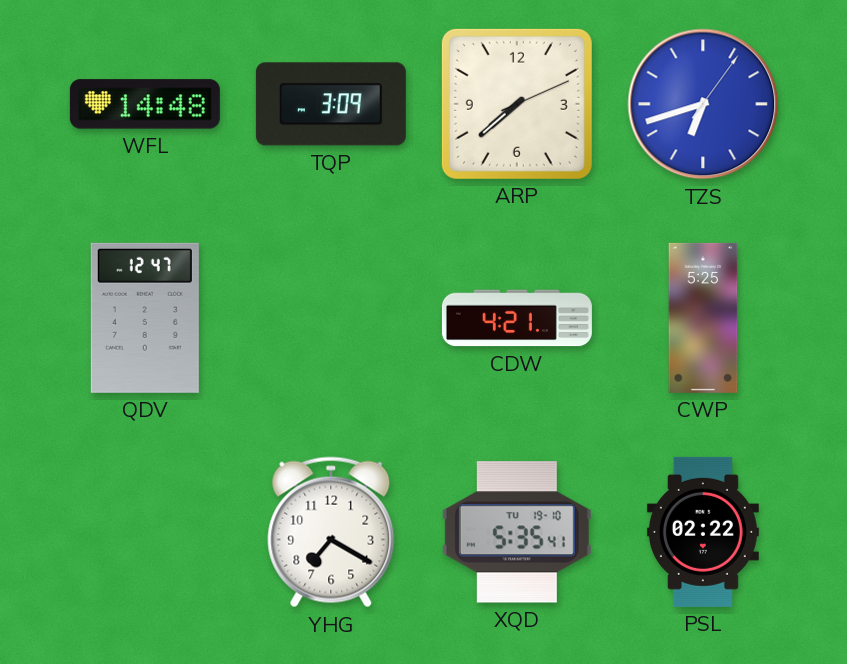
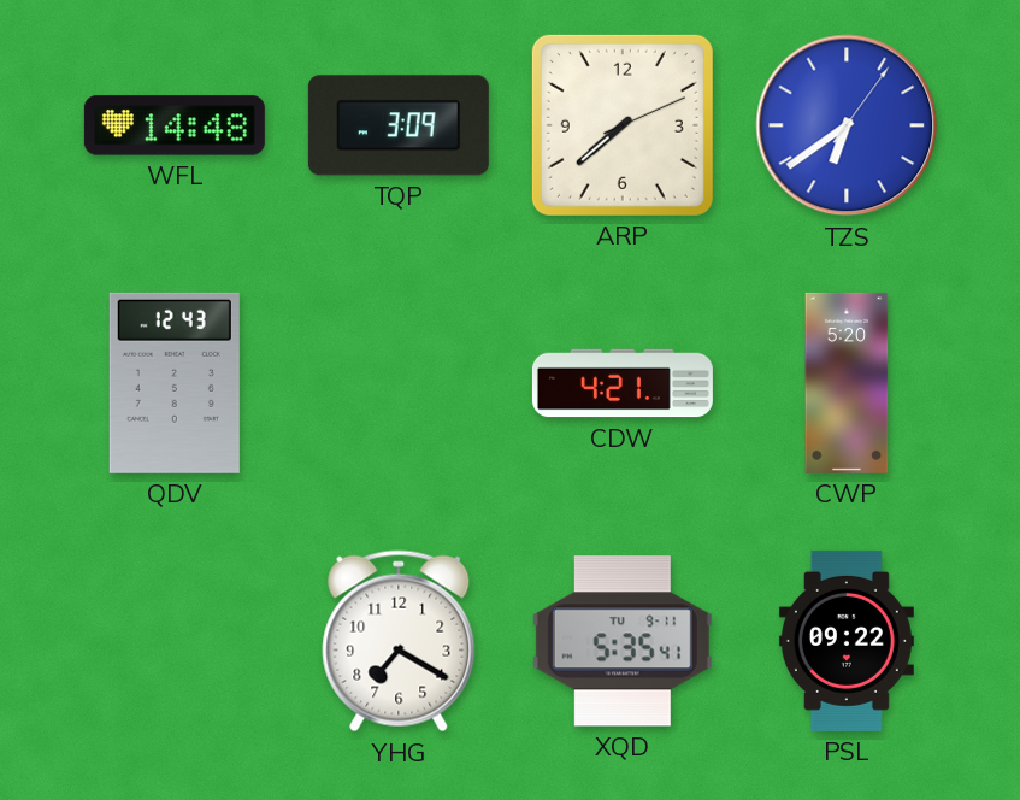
TZS: 6:42 -> 6:39
QDV: 12:47 -> 12:43
CWP: 5:25 -> 5:20
XQD date: TU 19-10 -> TU 9-11
PSL: 02:22 -> 09:22
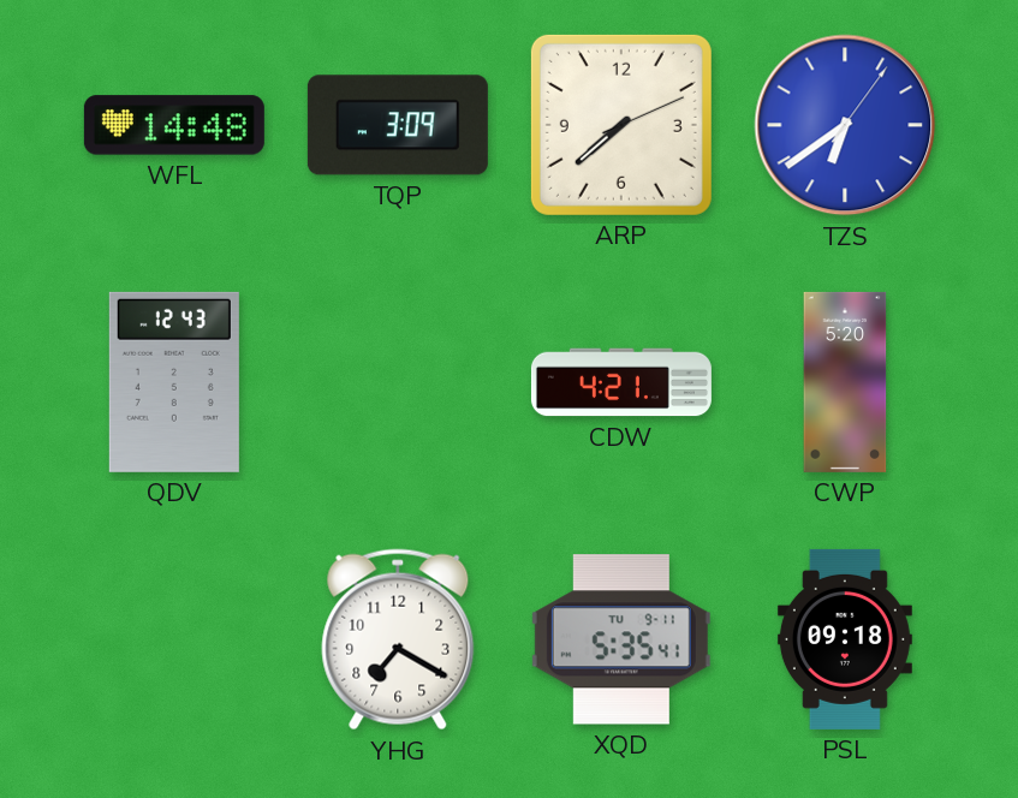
PSL: 09:22 -> 09:18
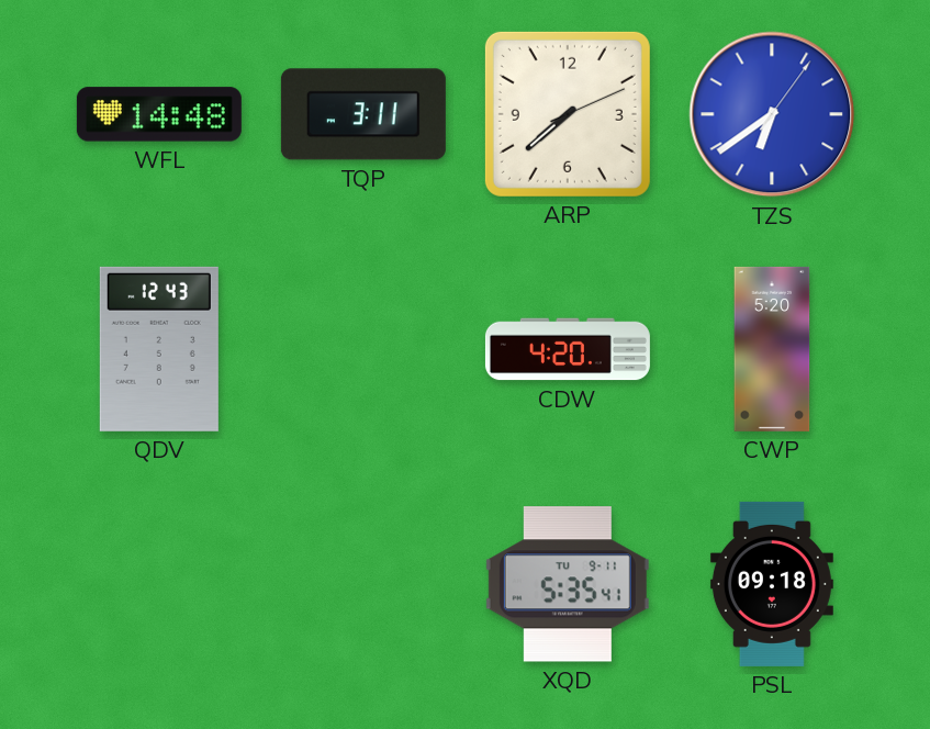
TQP: 3:09 -> 3:11
CDW: 4:21 -> 4:20
YHG: 7:20 -> none
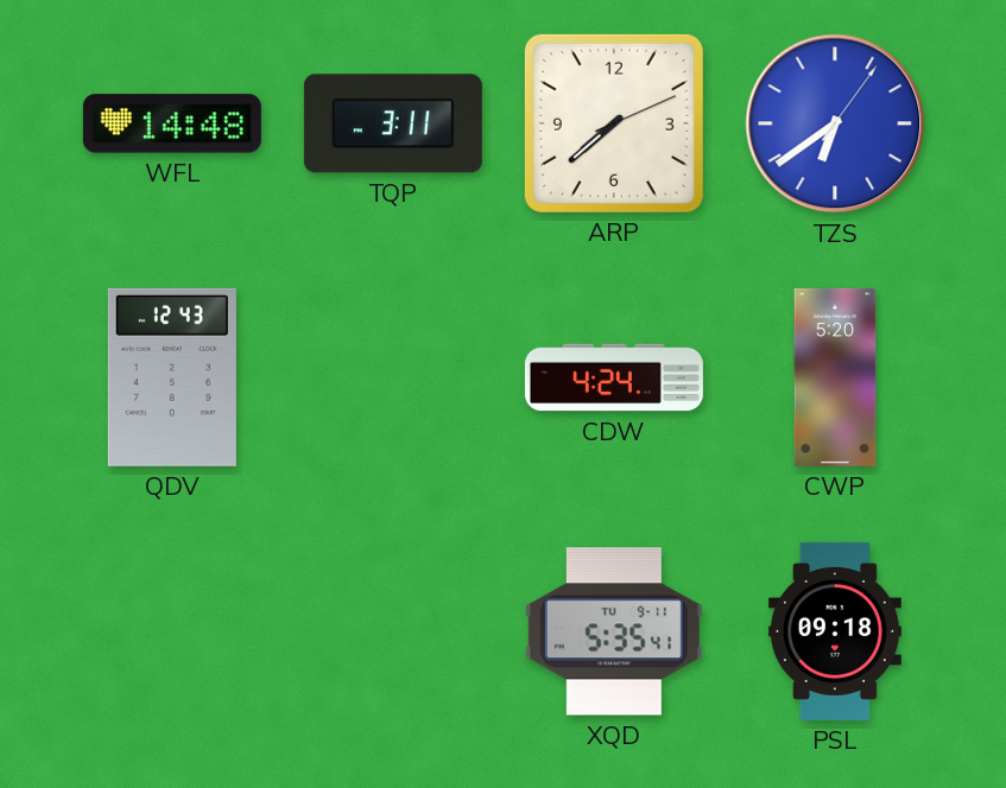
CDW: 4:20 -> 4:24
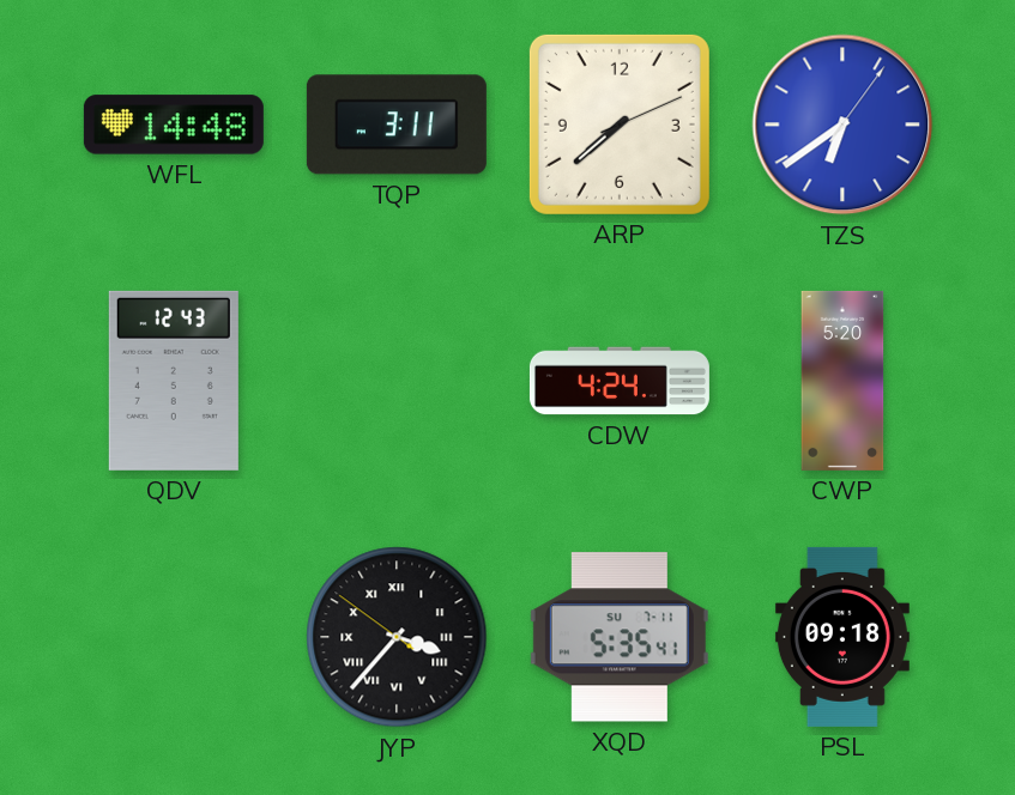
JYP: none -> 3:36
XQD date: TU 9-11 -> SU 7-11
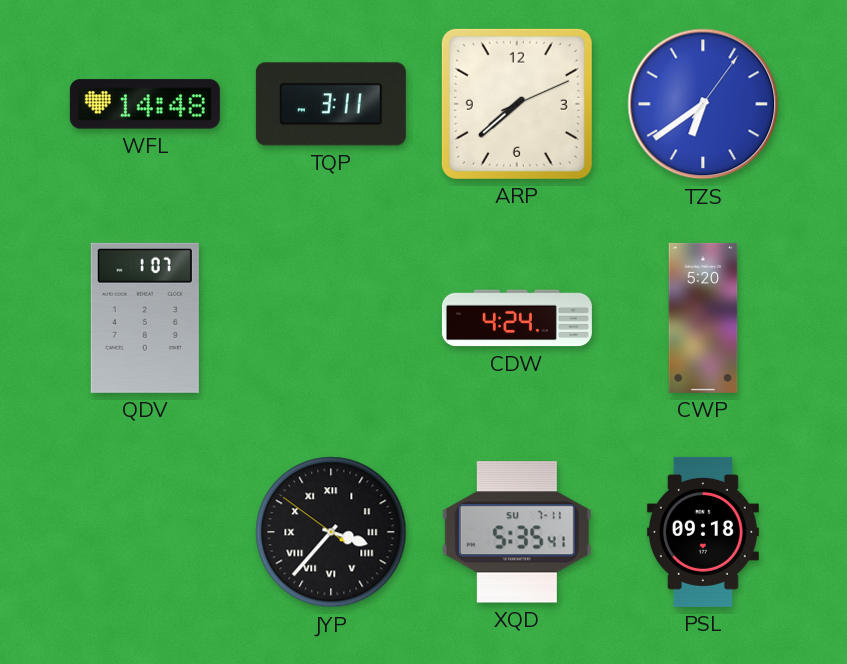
QDV: 12:43 -> 1:07
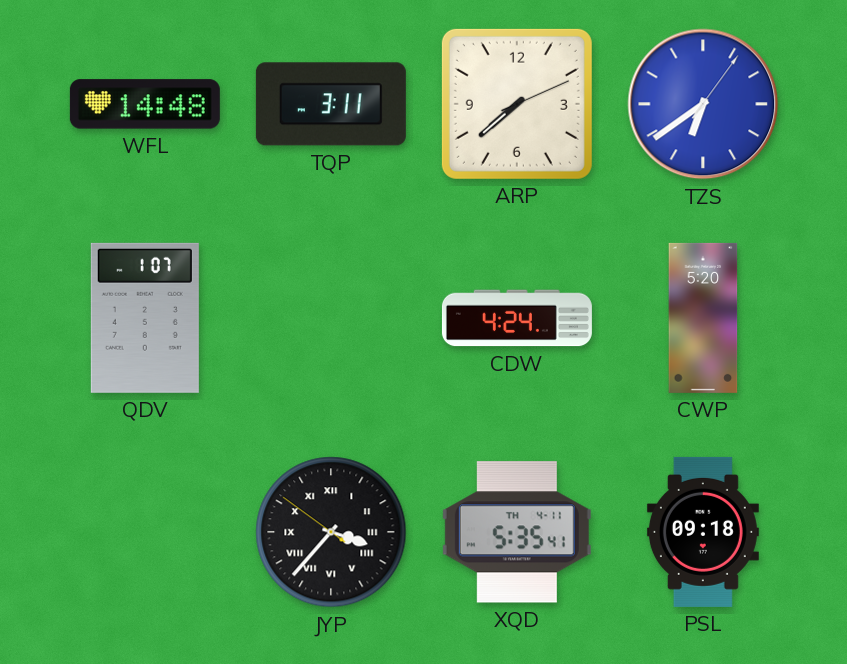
XQD date: SU 7-11 -> TH 4-11
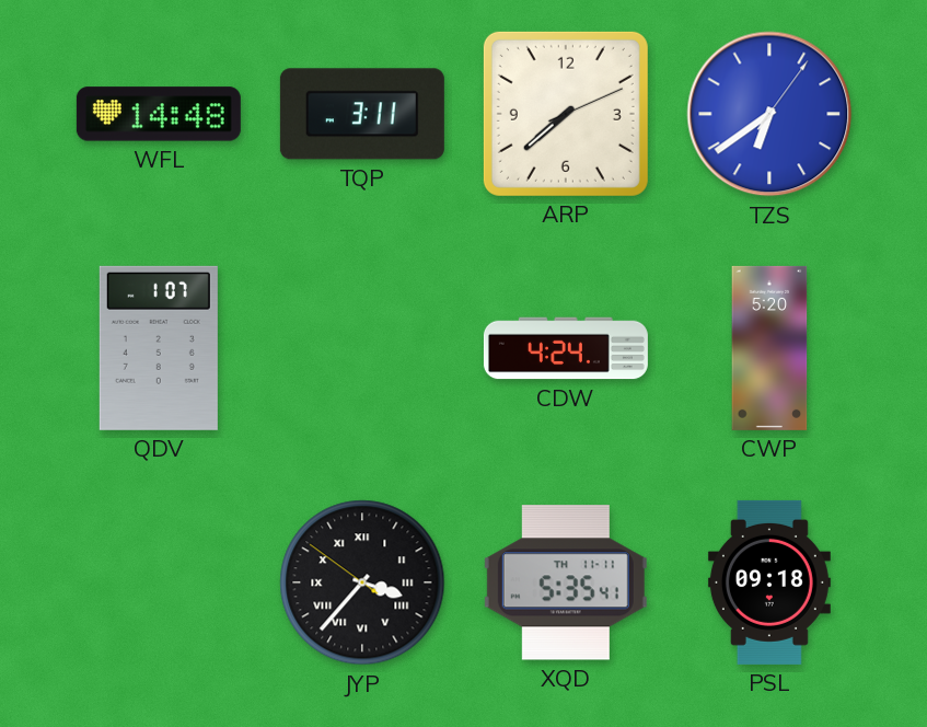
XQD date: TH 4-11 -> TH 11-11
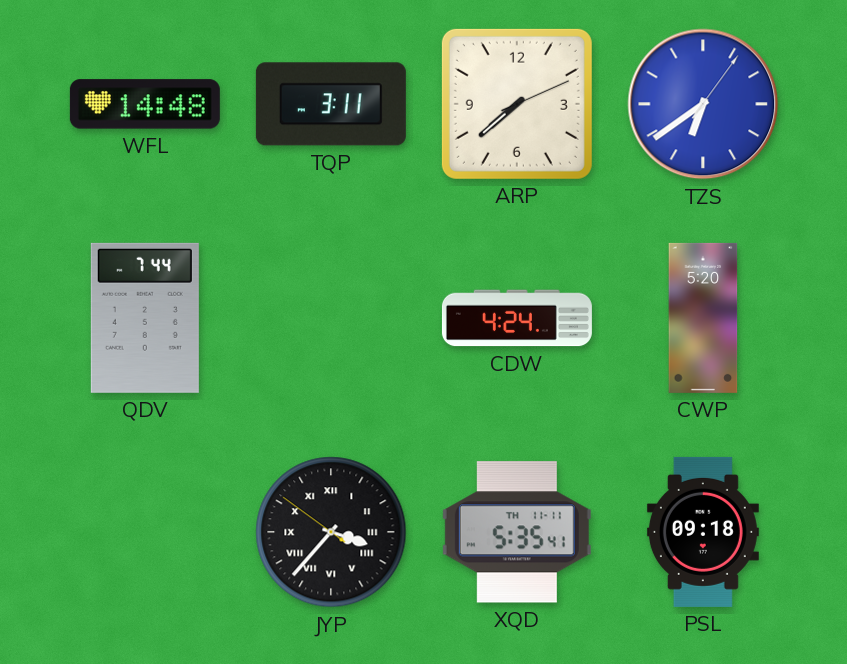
QDV: 1:07 -> 7:44
